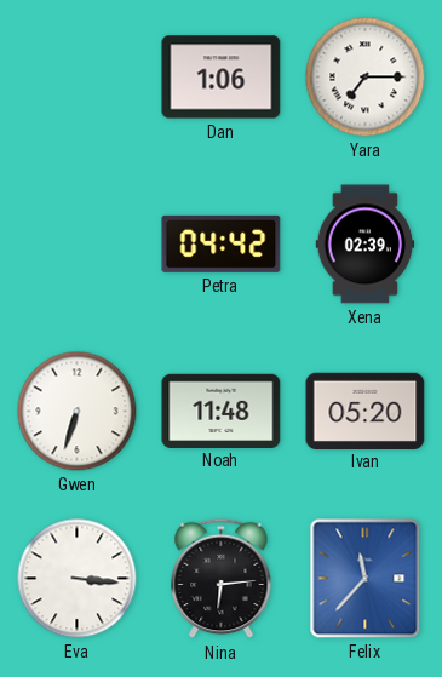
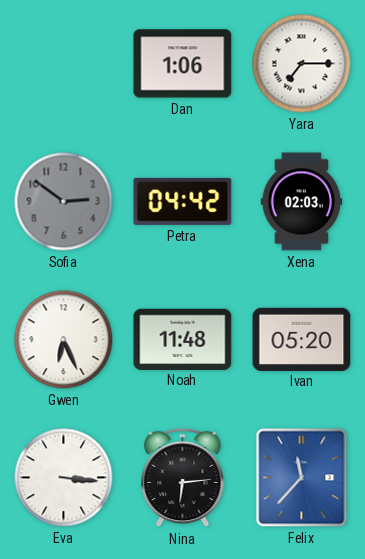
Sofia: none -> 2:51
Xena: 02:39 -> 02:03
Gwen: 6:33 -> 6:26
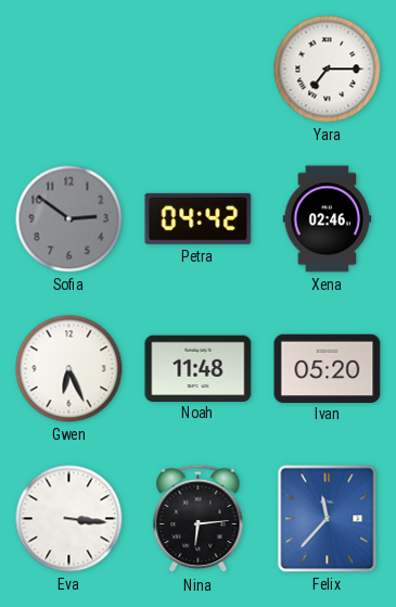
Dan: 1:06 -> none
Xena: 02:03 -> 02:46
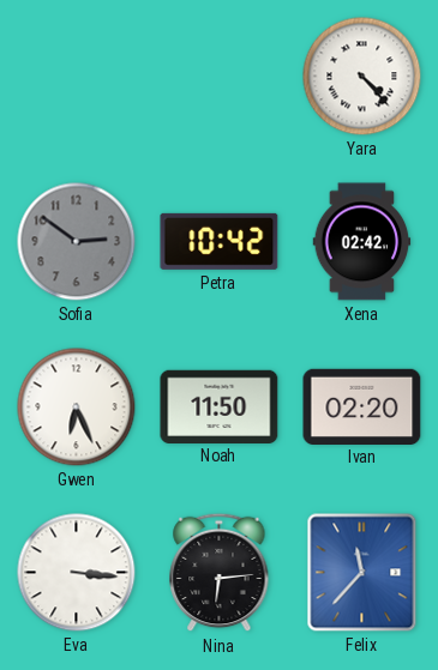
Yara: 7:15 -> 4:23
Petra: 04:42 -> 10:42
Xena: 02:46 -> 02:42
Noah: 11:48 -> 11:50
Ivan: 05:20 -> 02:20
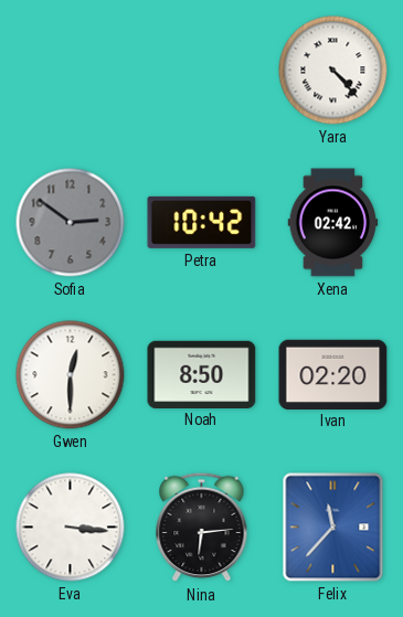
Gwen: 6:26 -> 12:30
Noah: 11:50 -> 8:50
